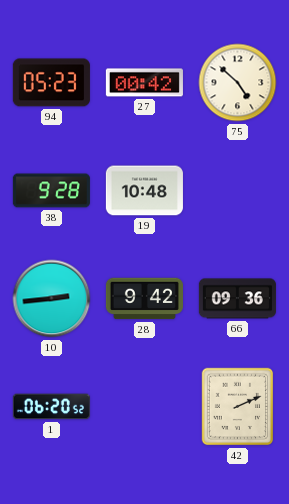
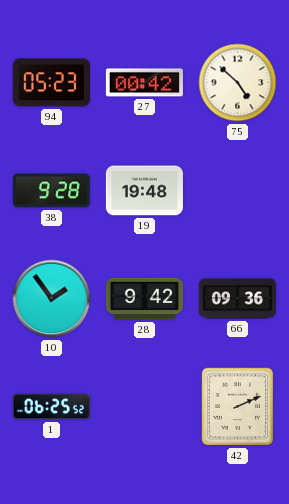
19: 10:48 -> 19:48
10: 2:44 -> 1:54
1: 06:20 -> 06:25
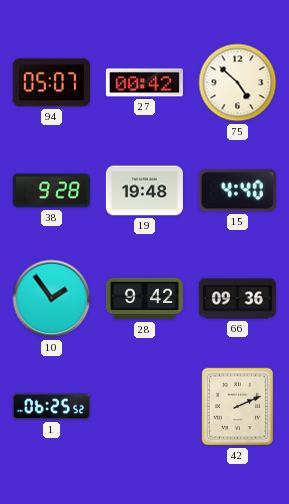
94: 05:23 -> 05:07
15: none -> 4:40
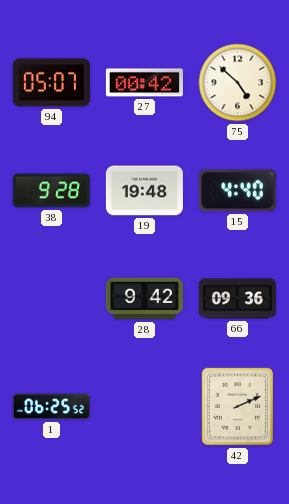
10: 1:54 -> none
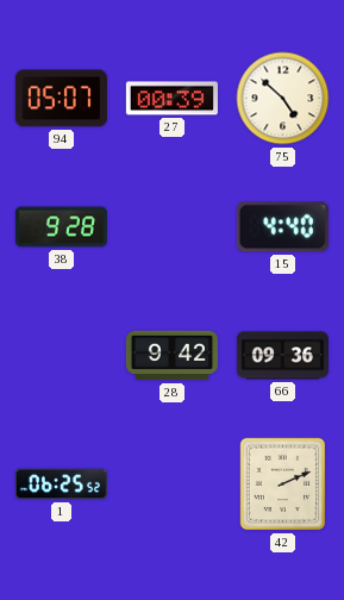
27: 00:42 -> 00:39
19: 19:48 -> none
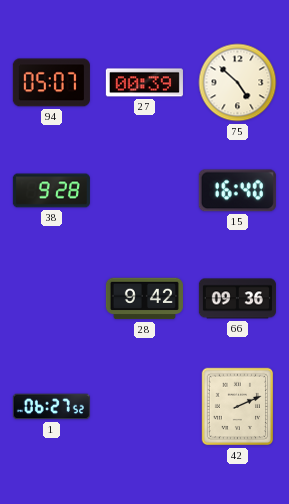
15: 4:40 -> 16:40
1: 06:25 -> 06:27
